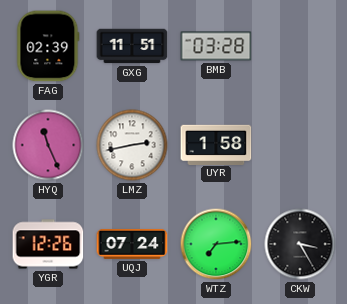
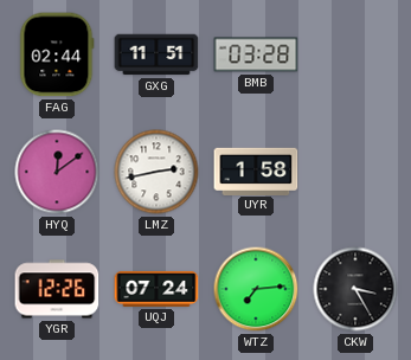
FAG: 02:39 -> 02:44
HYQ: 11:26 -> 12:09
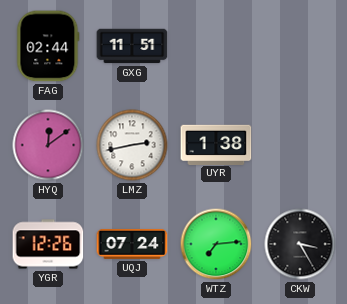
BMB: 03:28 -> none
UYR: 1:58 -> 1:38
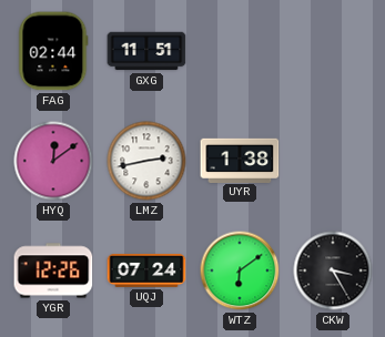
WTZ: 7:14 -> 6:09
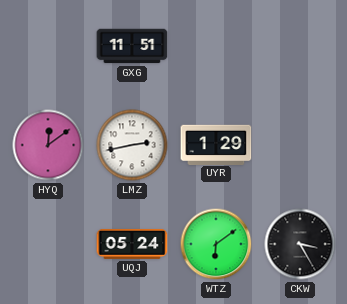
FAG: 02:44 -> none
UYR: 1:38 -> 1:29
YGR: 12:26 -> none
UQJ: 07:24 -> 05:24
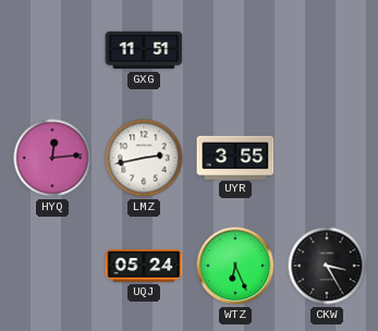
HYQ: 12:09 -> 12:14
UYR: 1:29 -> 3:55
WTZ: 6:09 -> 6:26
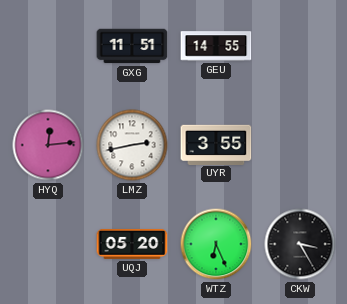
GEU: none -> 14:55
UQJ: 05:24 -> 05:20
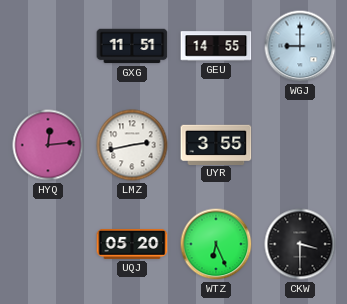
WGJ: none -> 9:00
CKW: 3:25 -> 3:30
